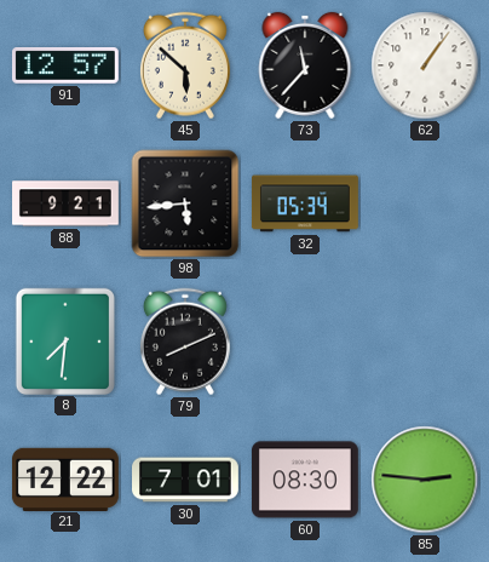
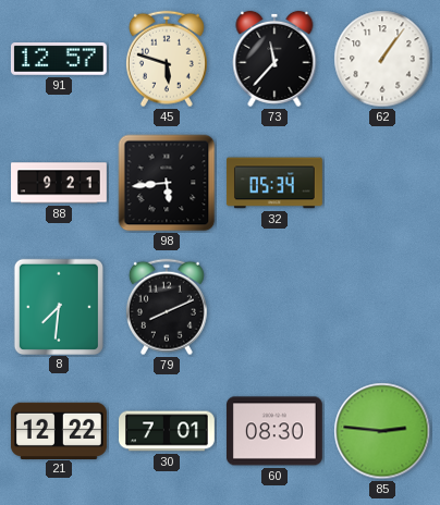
45: 5:52 -> 5:48
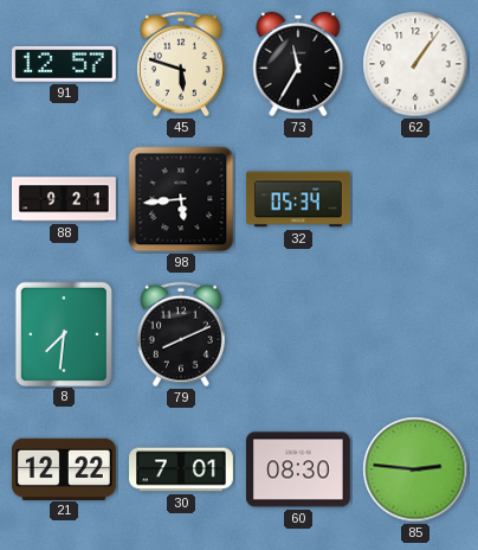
73: 11:37 -> 11:35
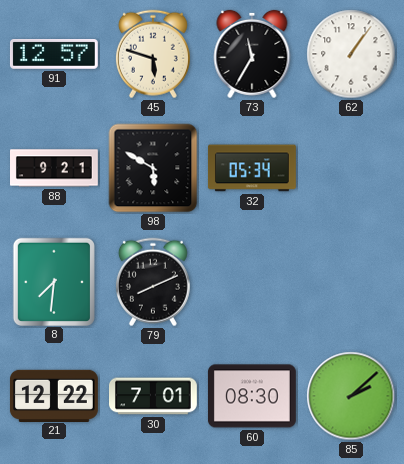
98: 5:44 -> 5:50
85: 2:46 -> 2:08
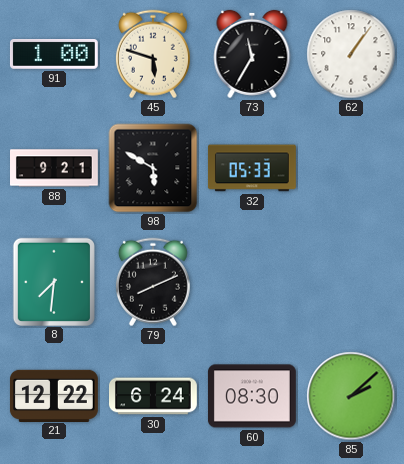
91: 12:57 -> 1:00
32: 05:34 -> 05:33
30: 7:01 -> 6:24
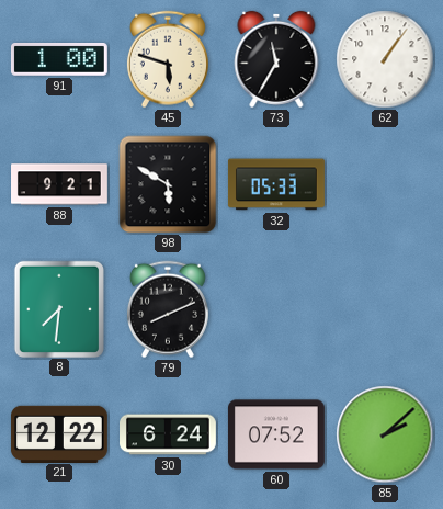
60: 08:30 -> 07:52
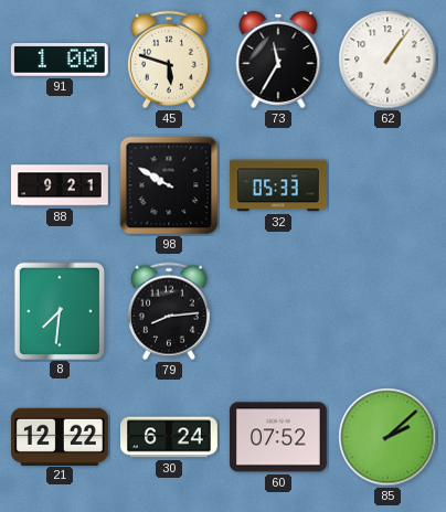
98: 5:50 -> 9:50
79: 8:11 -> 8:14
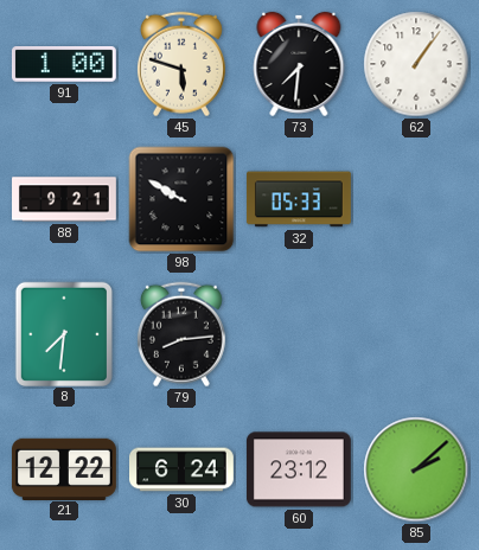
73: 11:35 -> 7:31
60: 07:52 -> 23:12
